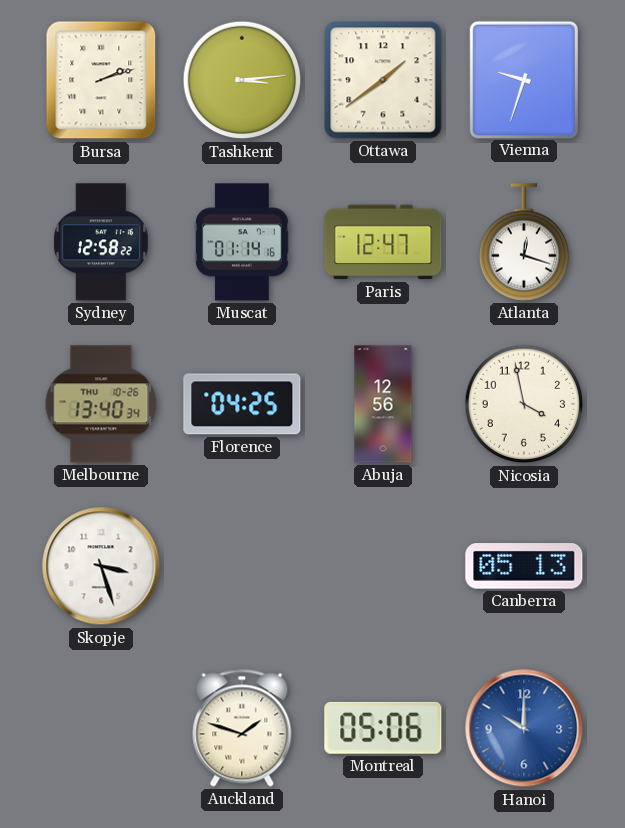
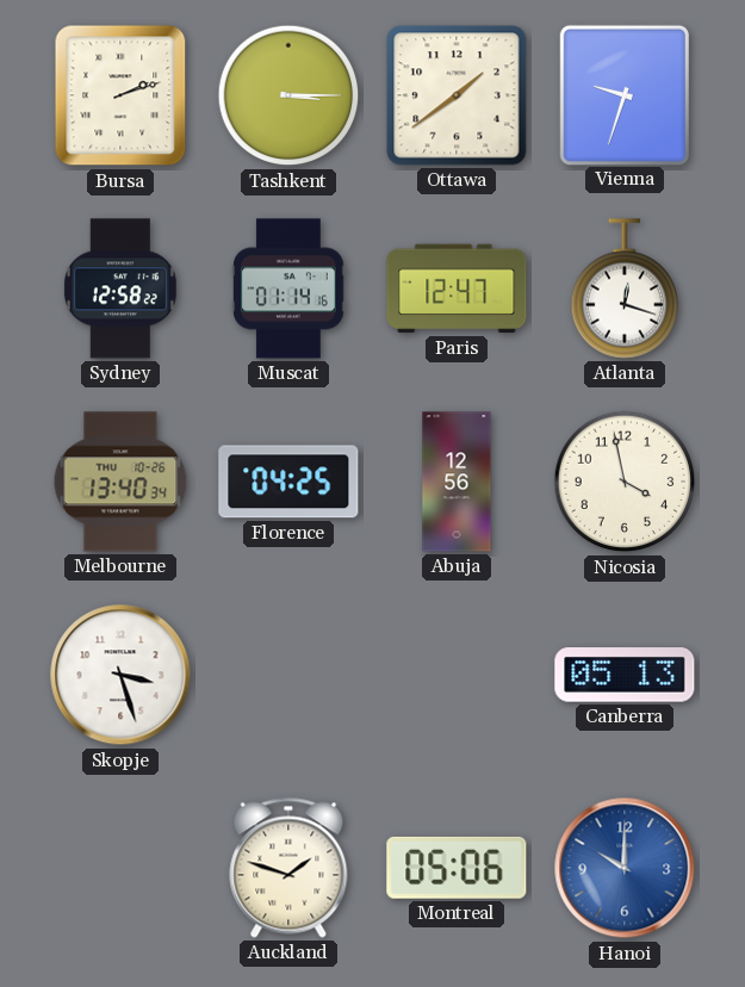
Tashkent: 3:14 -> 3:15
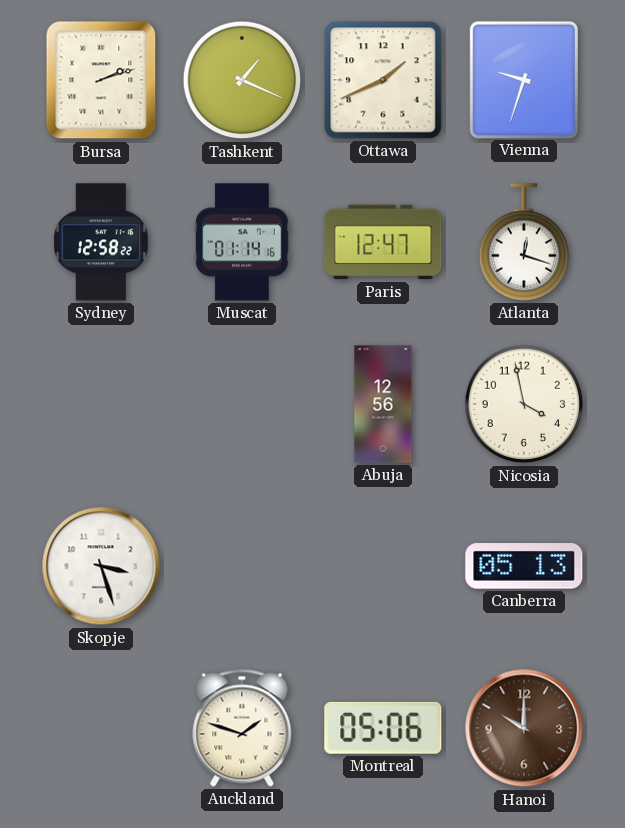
Tashkent: 3:15 -> 1:19
Ottawa: 1:39 -> 1:41
Melbourne: 13:40 -> none
Florence: 04:25 -> none
Hanoi dial: blue -> brown
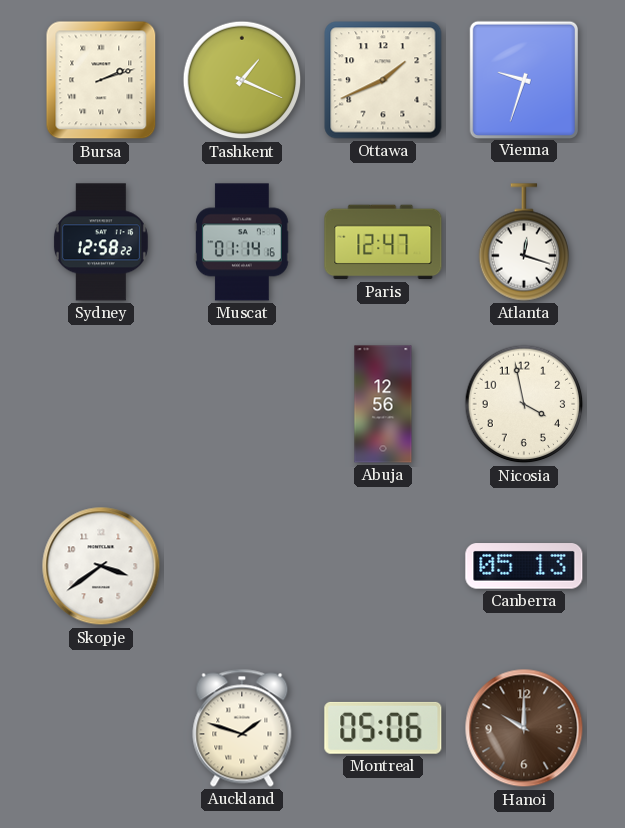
Skopje: 3:27 -> 3:39
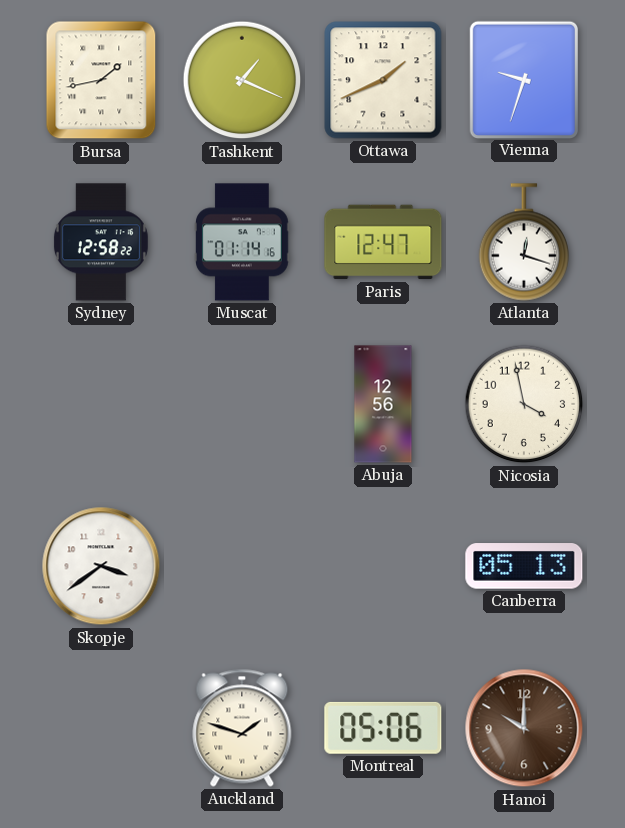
Bursa: 2:12 -> 1:43
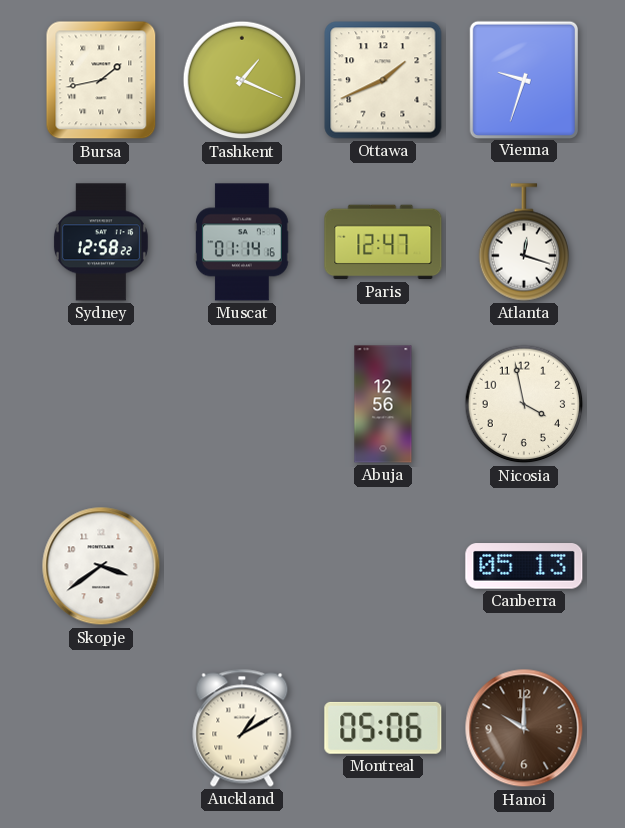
Auckland: 1:48 -> 1:10
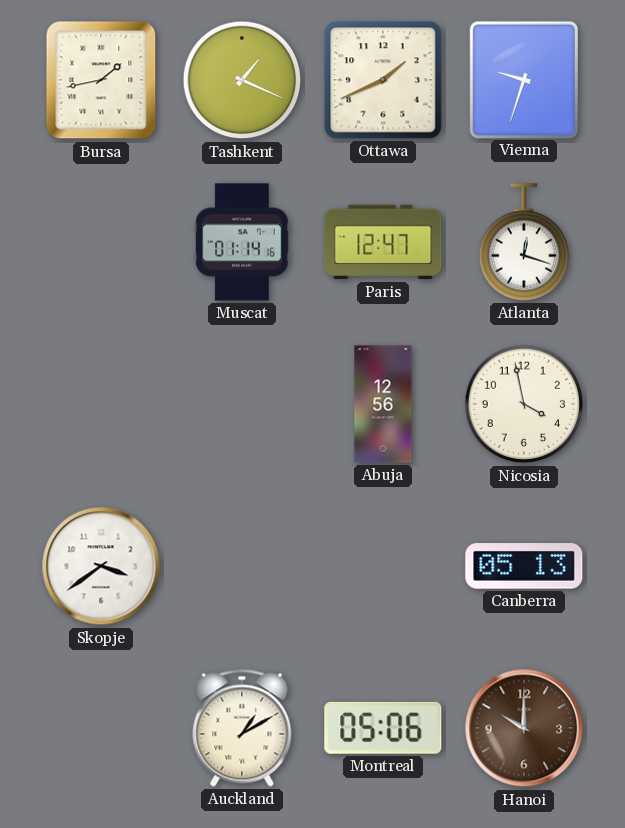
Sydney: 12:58 -> none
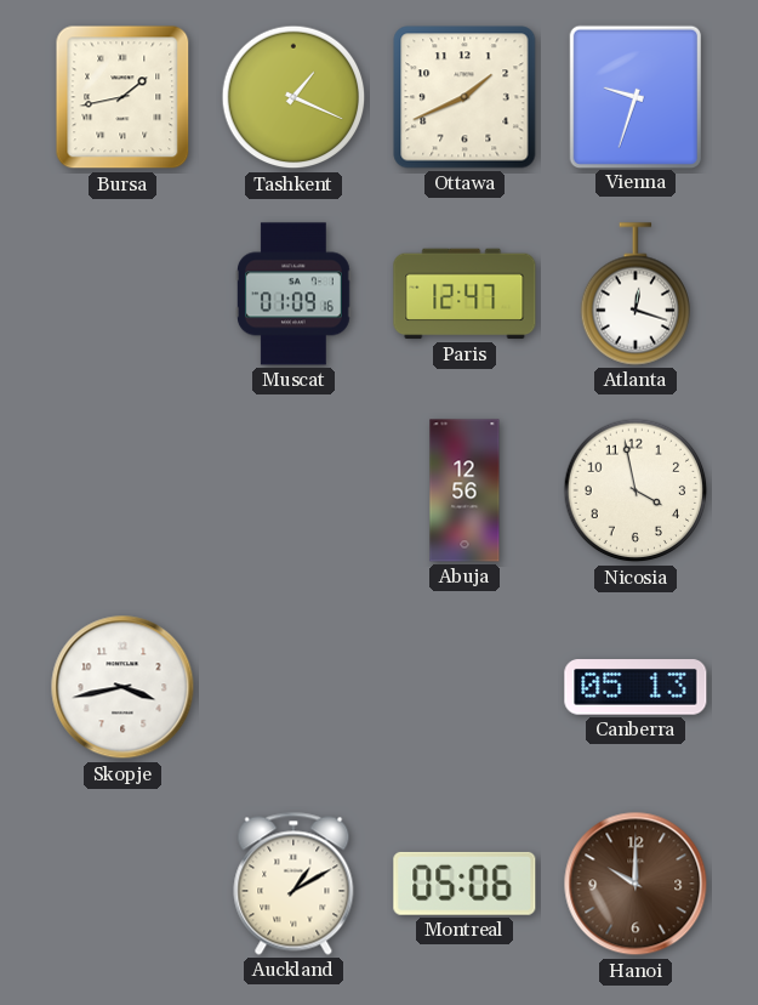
Muscat: 01:14 -> 01:09
Skopje: 3:39 -> 3:43
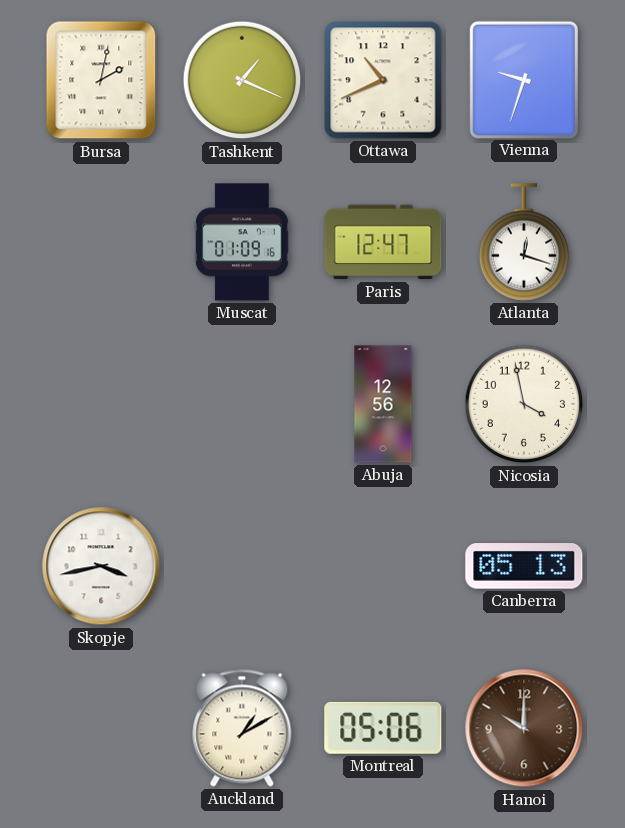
Bursa: 1:43 -> 2:02
Ottawa: 1:41 -> 10:41
